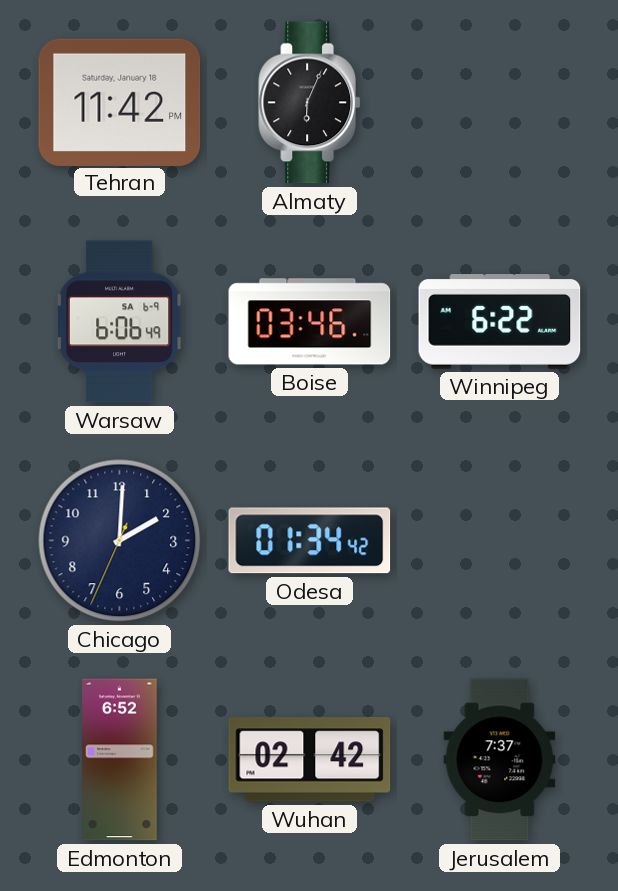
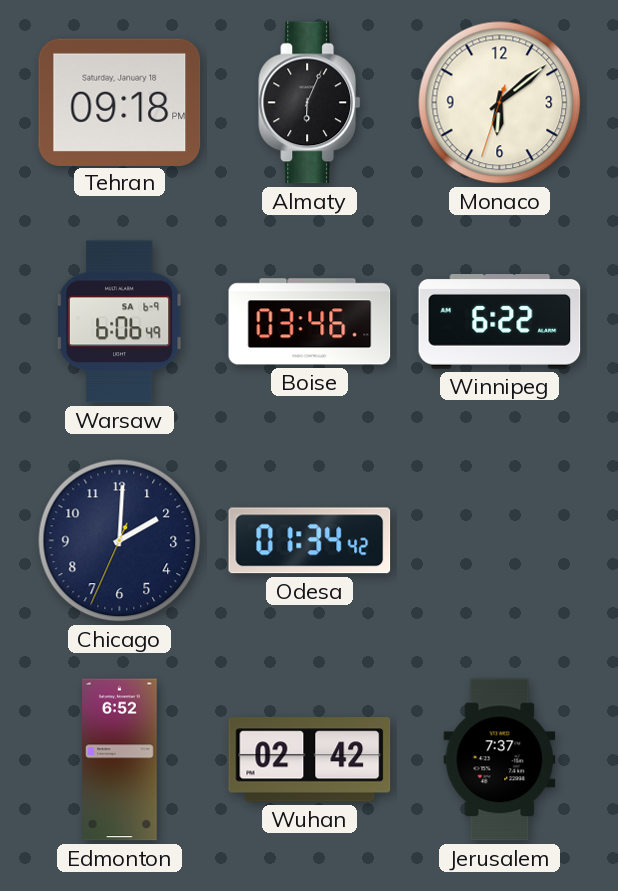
Tehran: 11:42 -> 09:18
Monaco: none -> 6:08
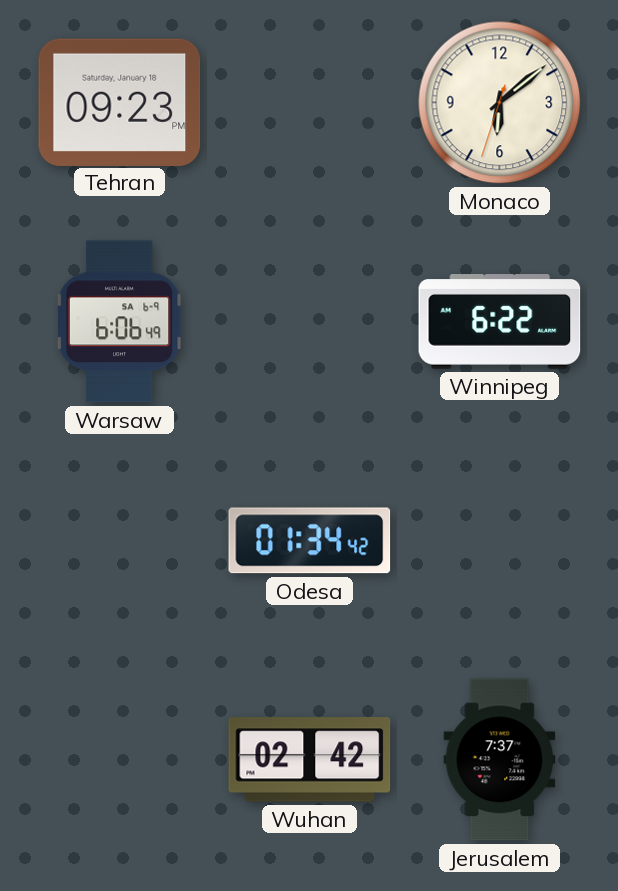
Tehran: 09:18 -> 09:23
Almaty: 6:04 -> none
Boise: 03:46 -> none
Chicago: 2:00 -> none
Edmonton: 6:52 -> none
